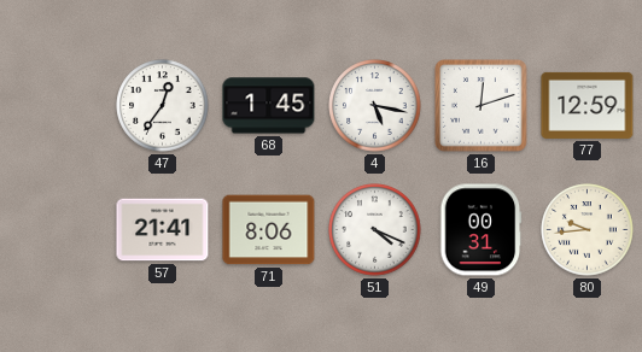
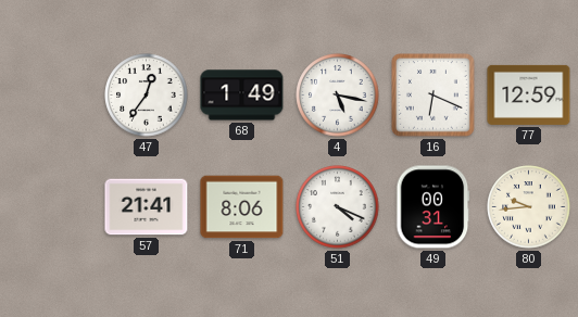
68: 1:45 -> 1:49
16: 12:12 -> 6:19
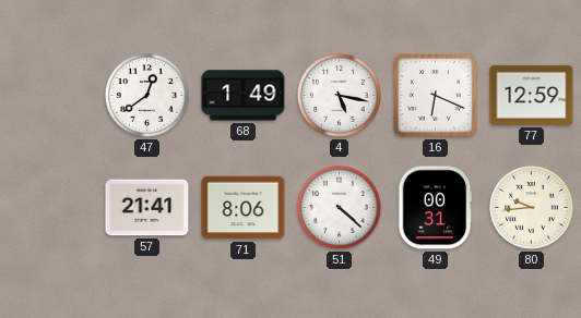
47: 12:36 -> 12:39
51: 4:19 -> 4:22
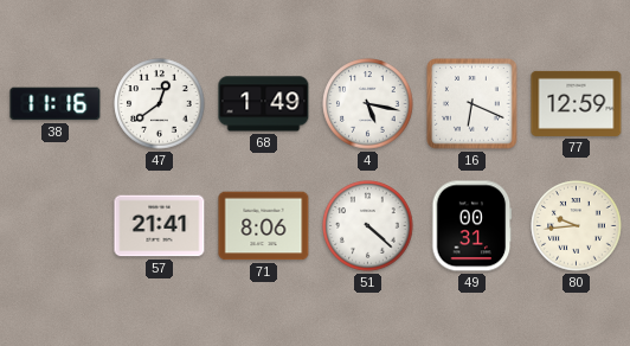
38: none -> 11:16
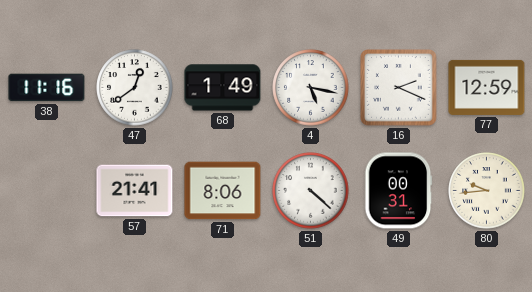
16: 6:19 -> 2:19
